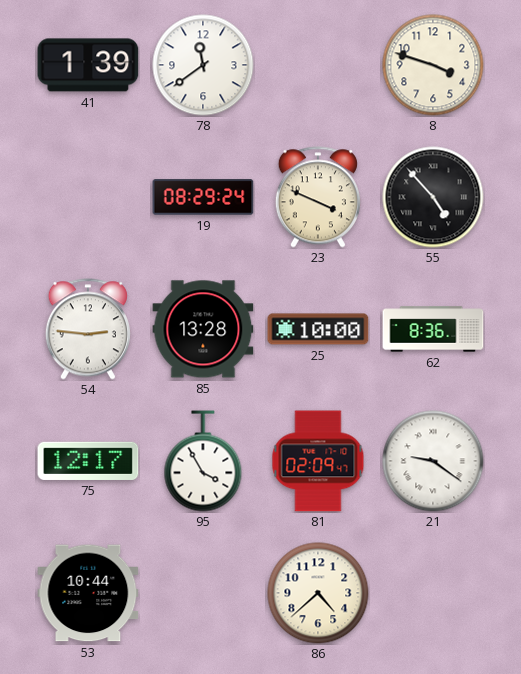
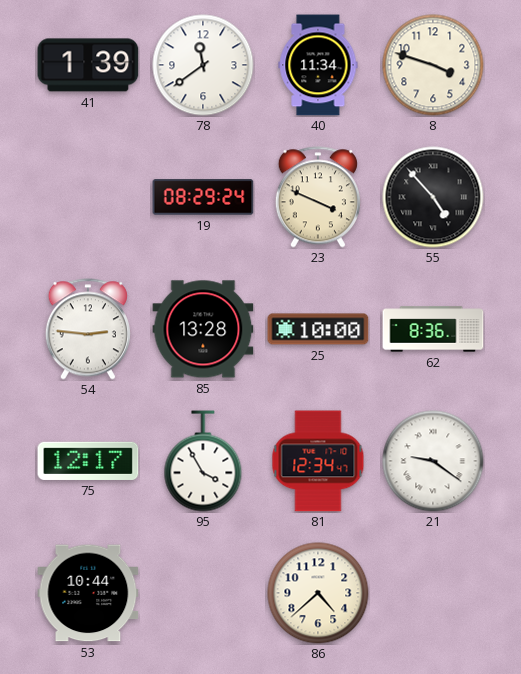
40: none -> 11:34
81: 02:09 -> 12:34
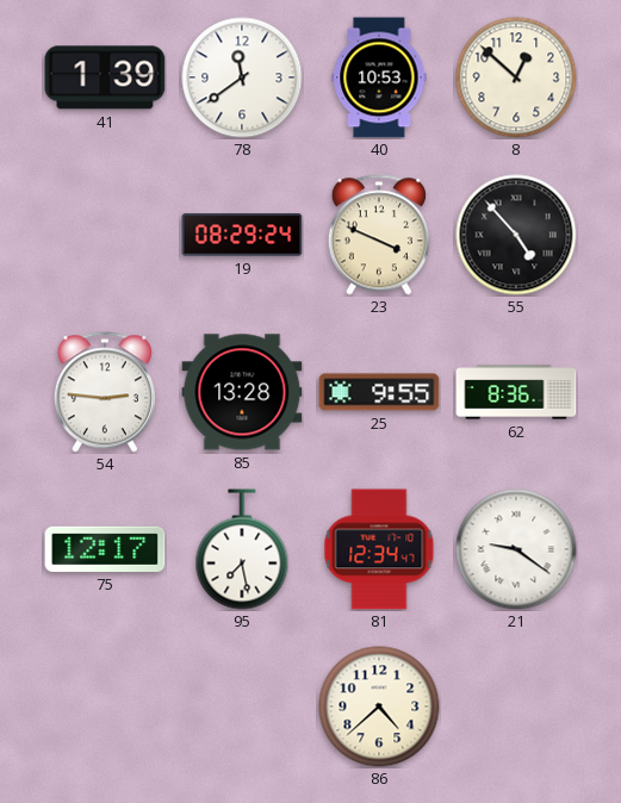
40: 11:34 -> 10:53
8: 3:48 -> 12:52
25: 10:00 -> 9:55
95: 3:55 -> 7:28
53: 10:44 -> none
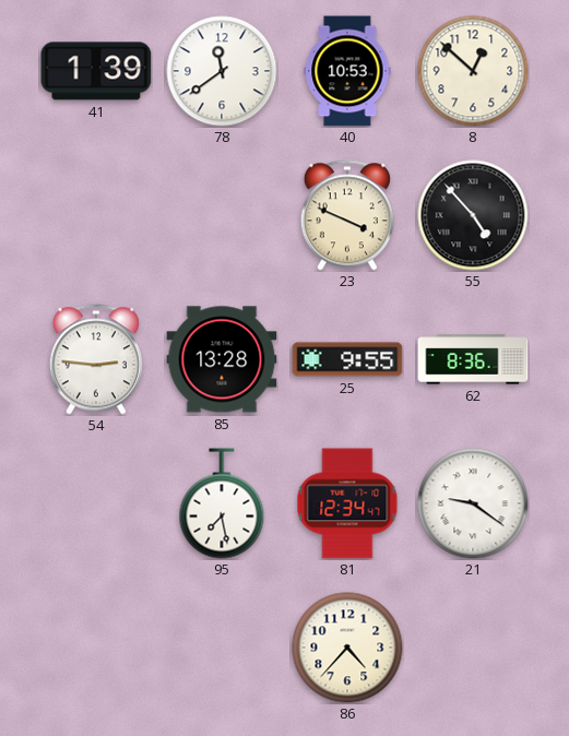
19: 08:29 -> none
75: 12:17 -> none
86: 4:38 -> 4:37
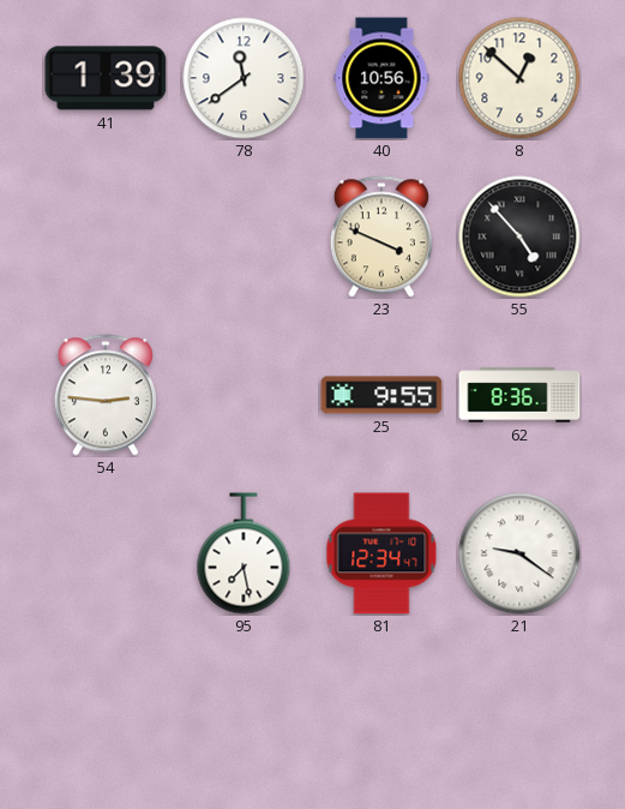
40: 10:53 -> 10:56
85: 13:28 -> none
86: 4:37 -> none
